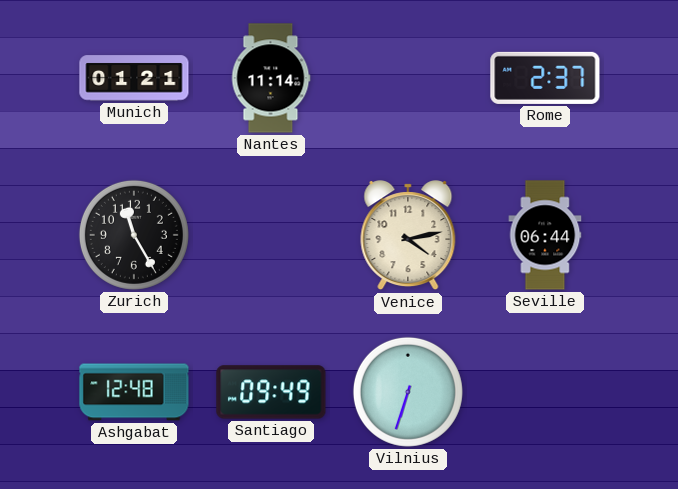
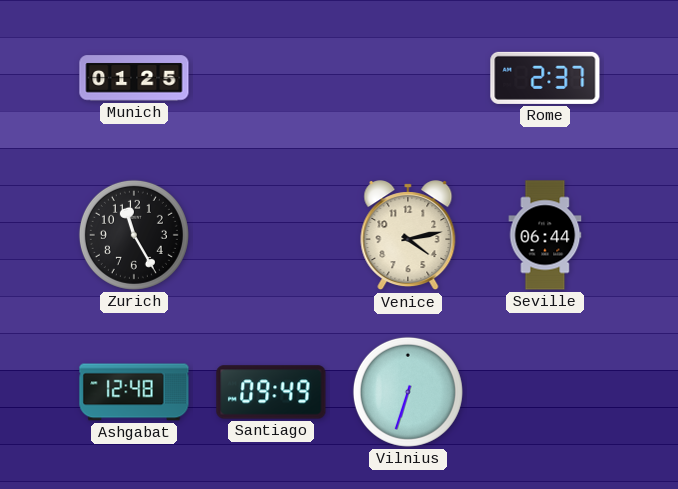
Munich: 01:21 -> 01:25
Nantes: 11:14 -> none
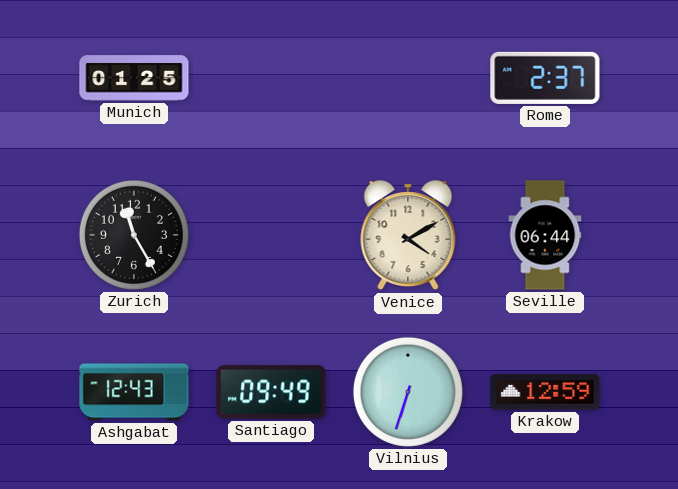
Venice: 4:13 -> 4:10
Ashgabat: 12:48 -> 12:43
Krakow: none -> 12:59
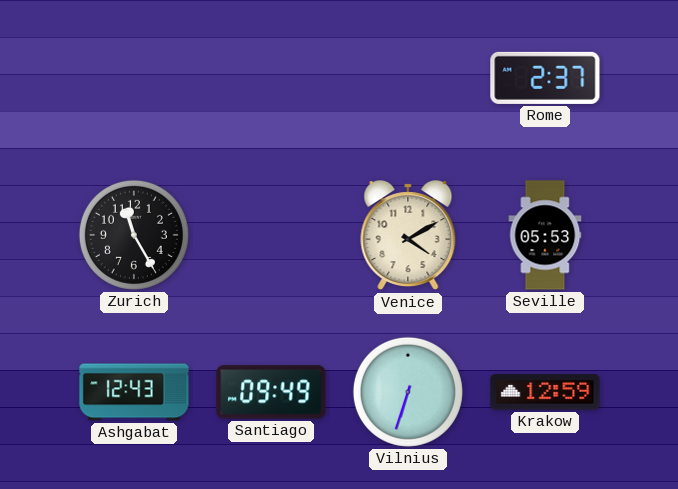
Munich: 01:25 -> none
Seville: 06:44 -> 05:53
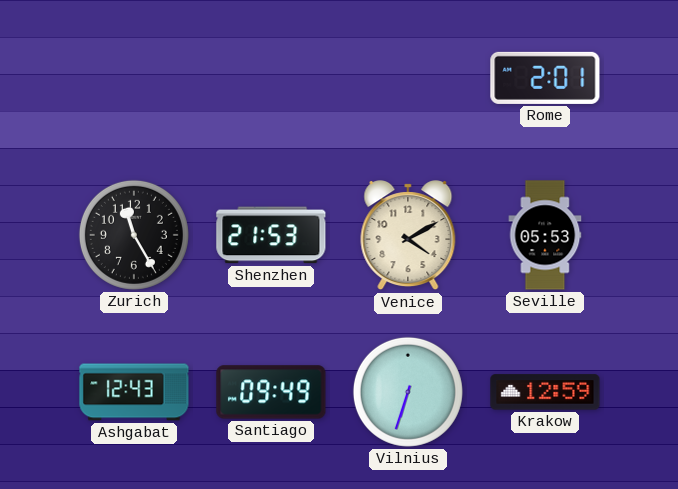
Rome: 2:37 -> 2:01
Shenzhen: none -> 21:53
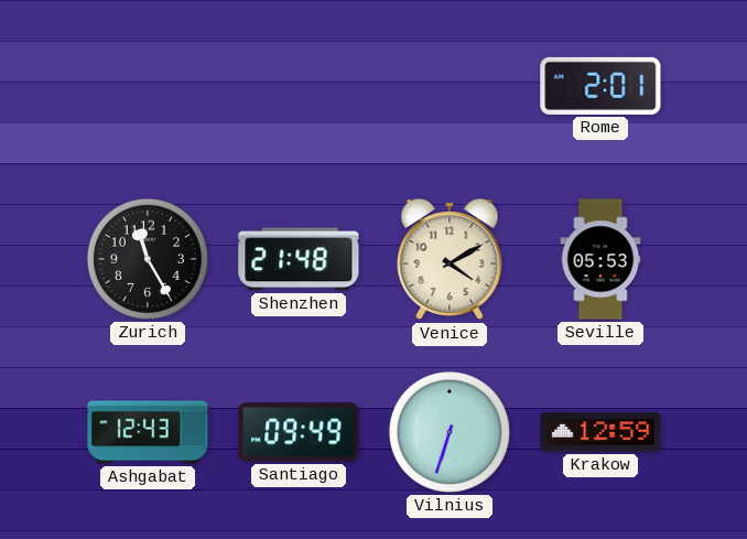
Shenzhen: 21:53 -> 21:48
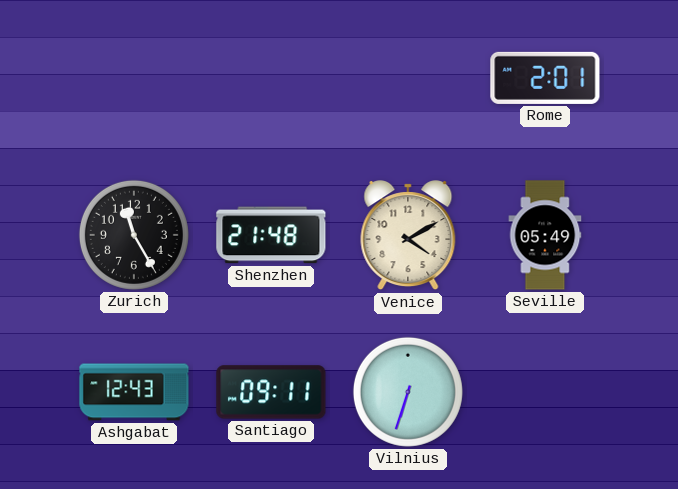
Seville: 05:53 -> 05:49
Santiago: 09:49 -> 09:11
Krakow: 12:59 -> none
